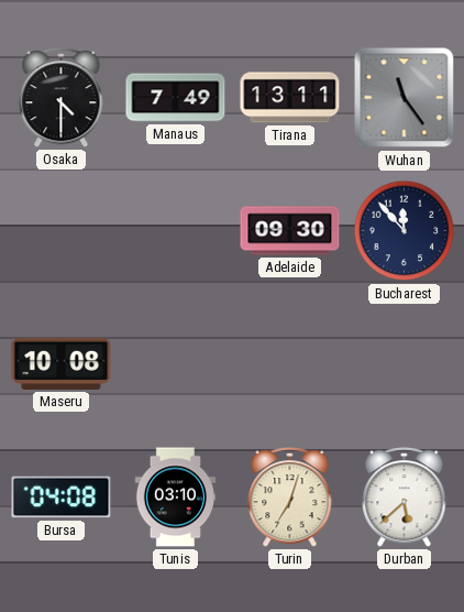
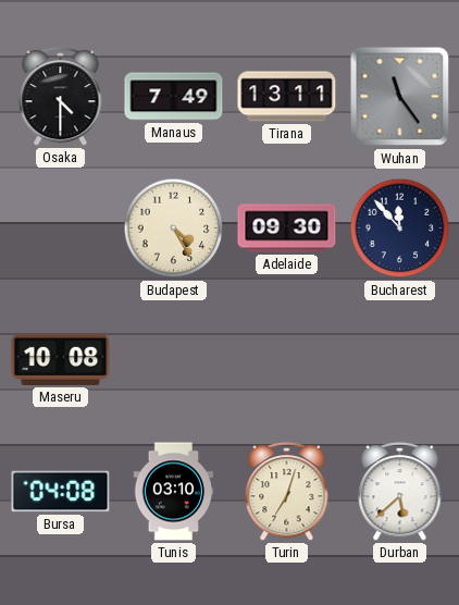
Budapest: none -> 4:25
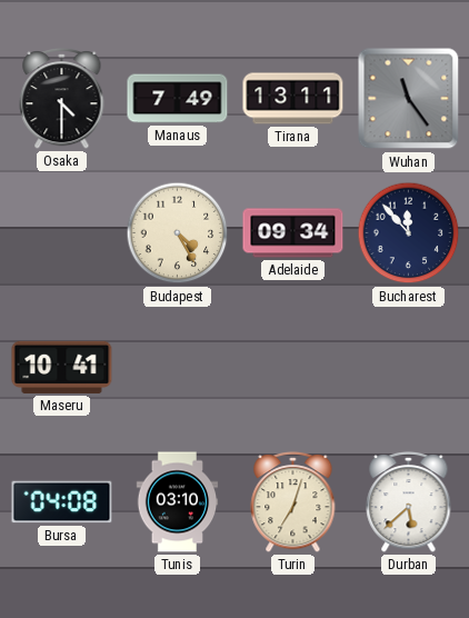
Adelaide: 09:30 -> 09:34
Maseru: 10:08 -> 10:41
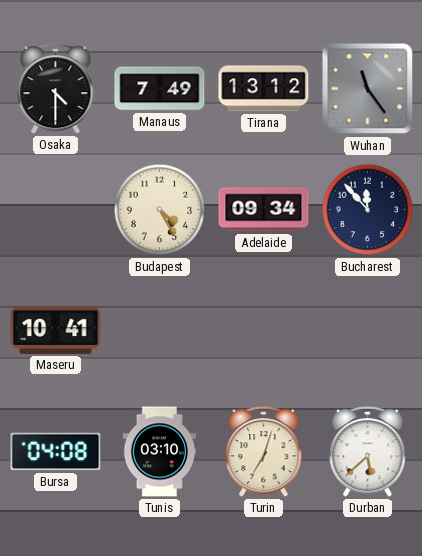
Tirana: 13:11 -> 13:12
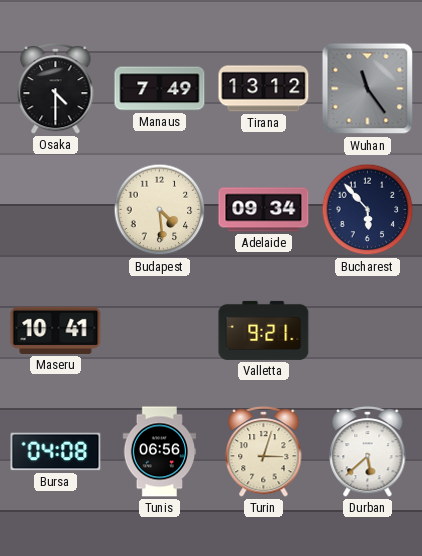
Budapest: 4:25 -> 4:29
Bucharest: 11:53 -> 5:53
Valletta: none -> 9:21
Tunis: 03:10 -> 06:56
Turin: 7:03 -> 3:03
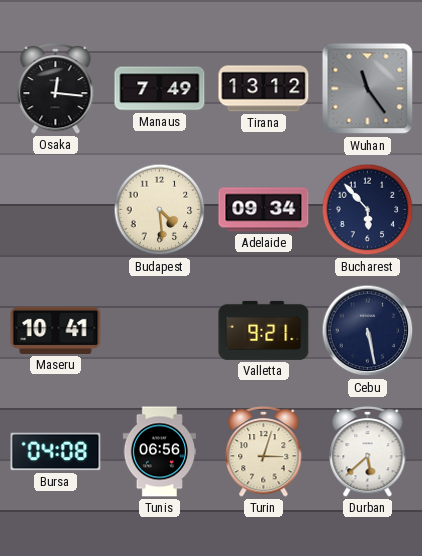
Osaka: 4:30 -> 12:16
Cebu: none -> 5:28
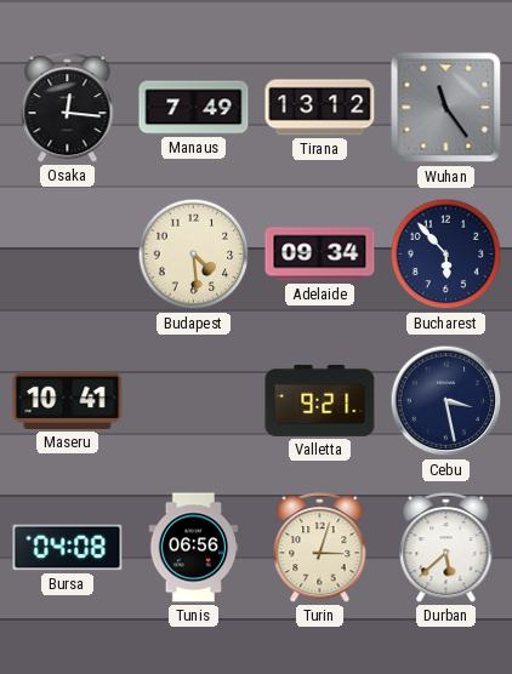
Cebu: 5:28 -> 3:28
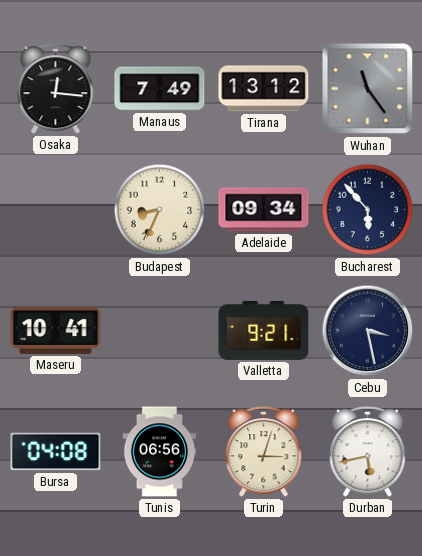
Budapest: 4:29 -> 8:34
Durban: 5:38 -> 5:43
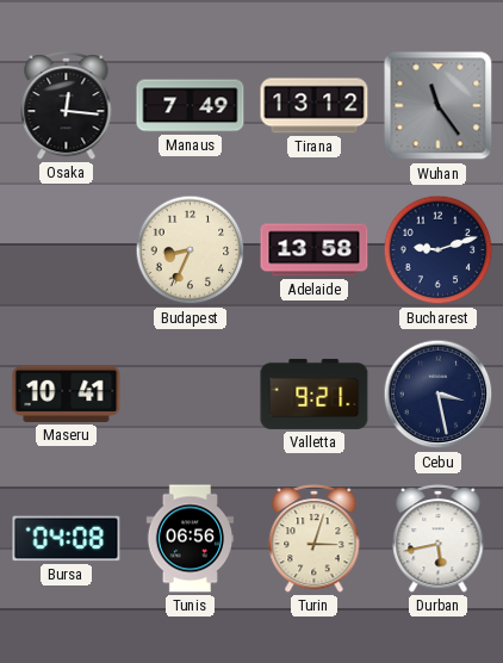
Adelaide: 09:34 -> 13:58
Bucharest: 5:53 -> 9:12
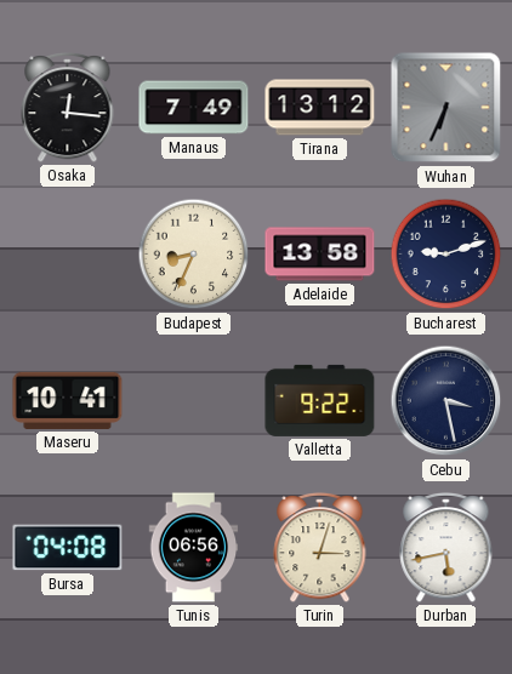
Wuhan: 11:24 -> 6:34
Valletta: 9:21 -> 9:22
